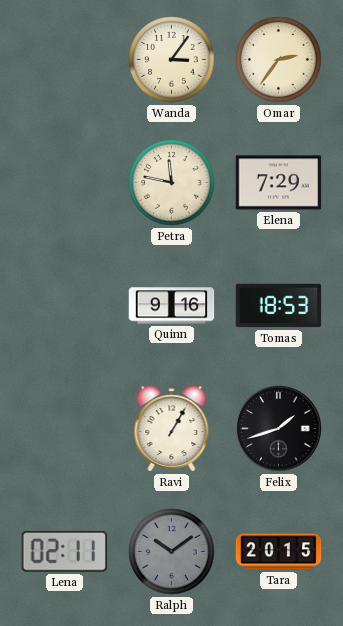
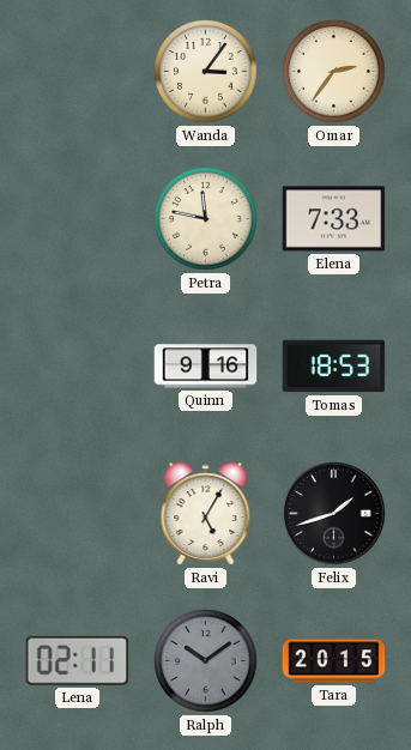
Elena: 7:29 -> 7:33
Ravi: 1:05 -> 5:05
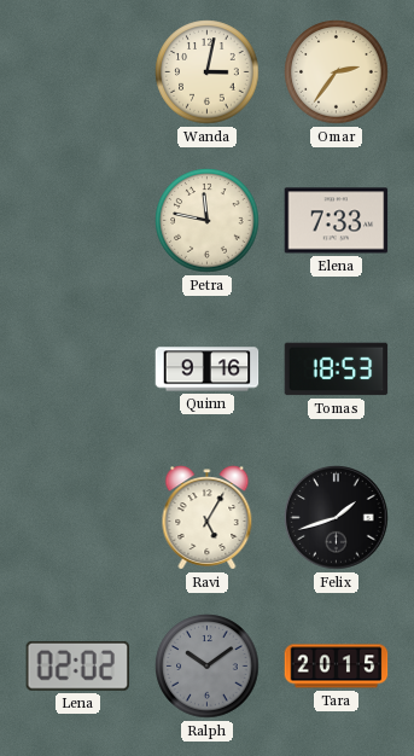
Wanda: 3:06 -> 3:02
Lena: 02:11 -> 02:02
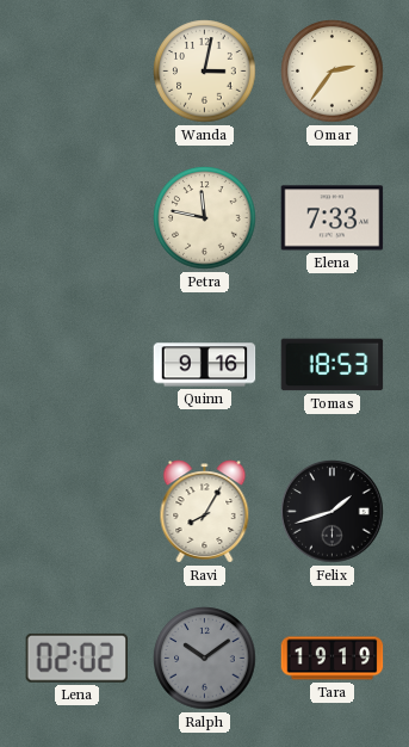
Ravi: 5:05 -> 8:05
Tara: 20:15 -> 19:19
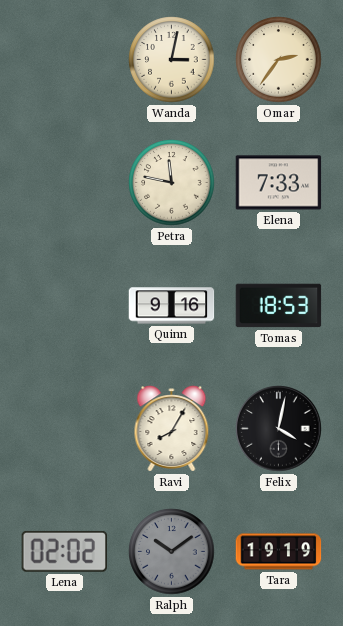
Felix: 1:42 -> 4:02
